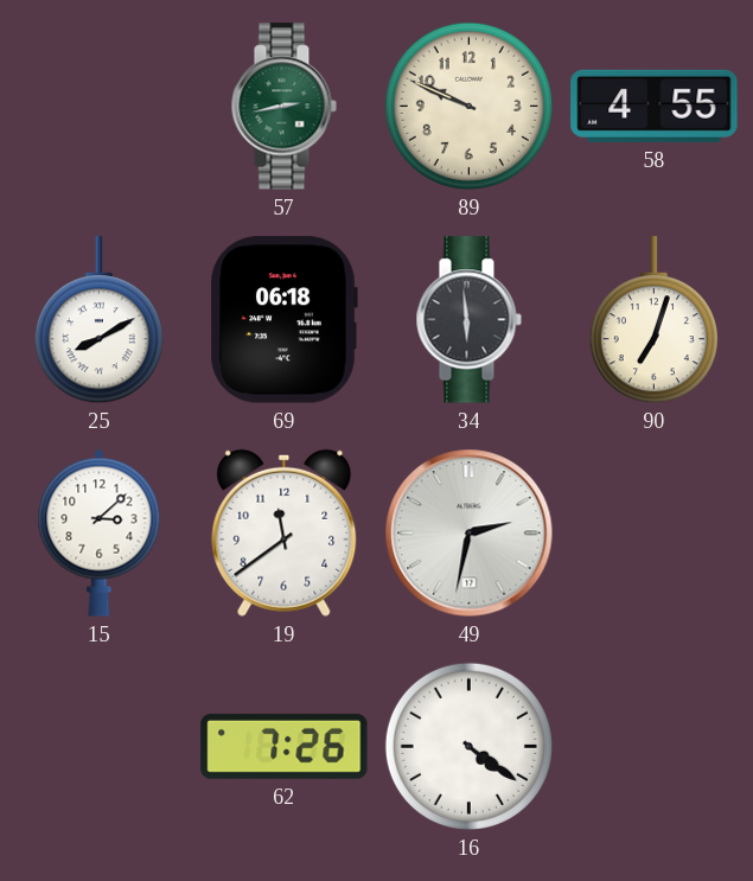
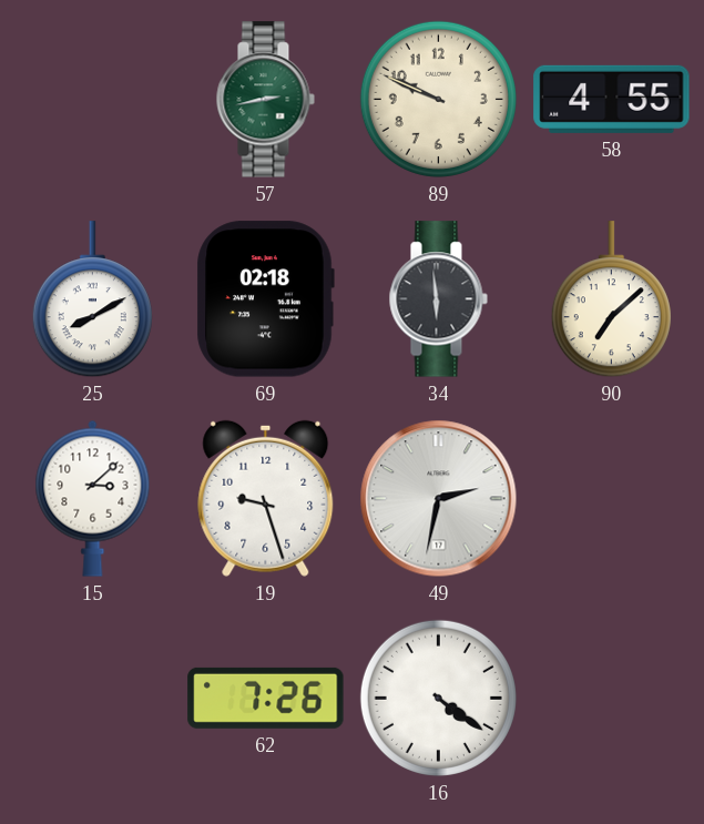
69: 06:18 -> 02:18
90: 7:03 -> 7:08
19: 11:39 -> 9:27
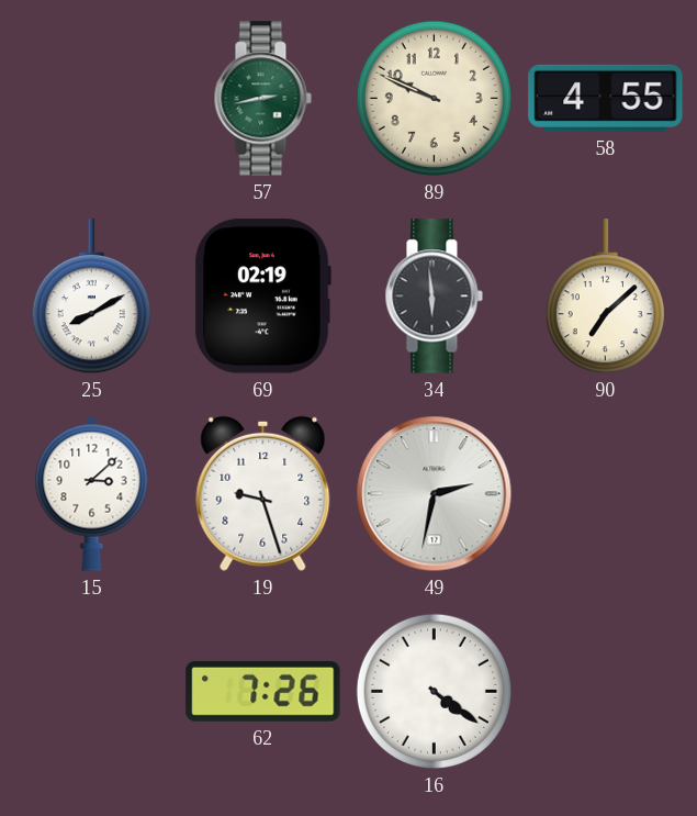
69: 02:18 -> 02:19
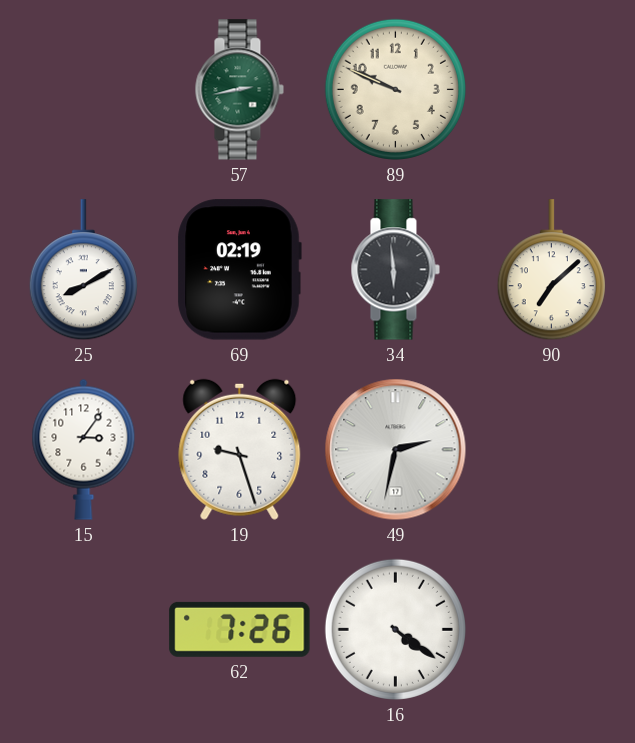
58: 4:55 -> none
15: 3:08 -> 3:06
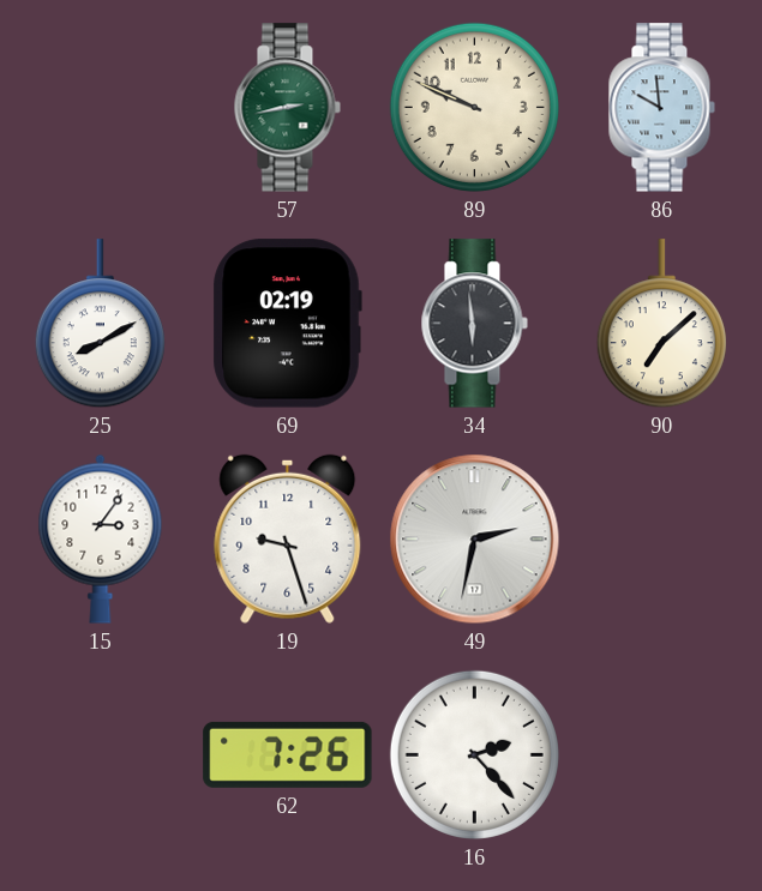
86: none -> 9:59
16: 4:21 -> 2:23
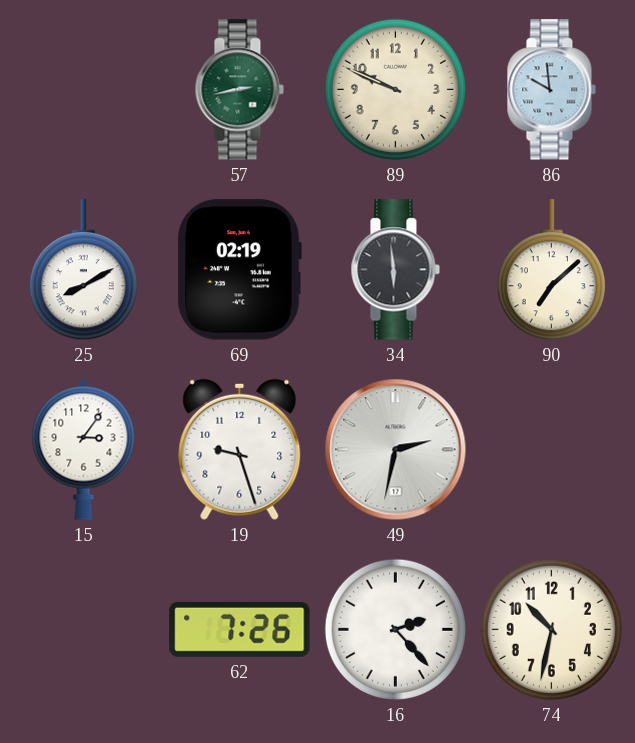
74: none -> 10:32
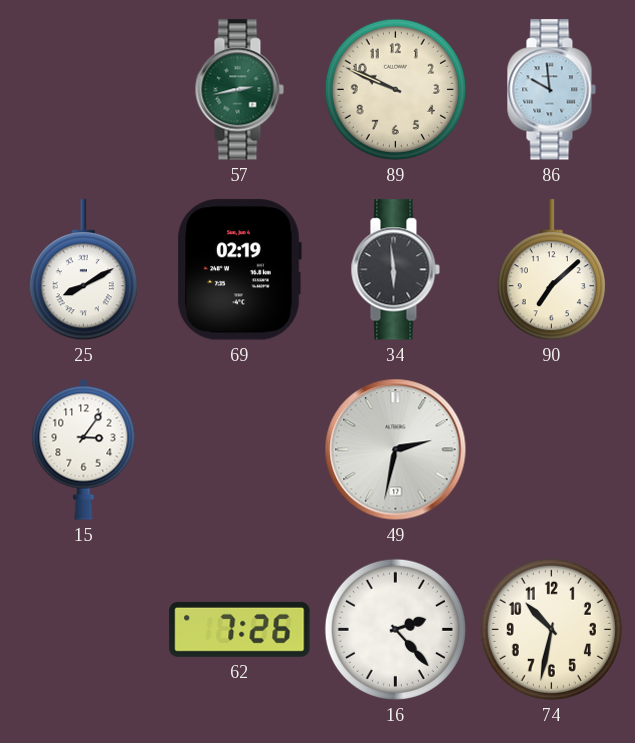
19: 9:27 -> none
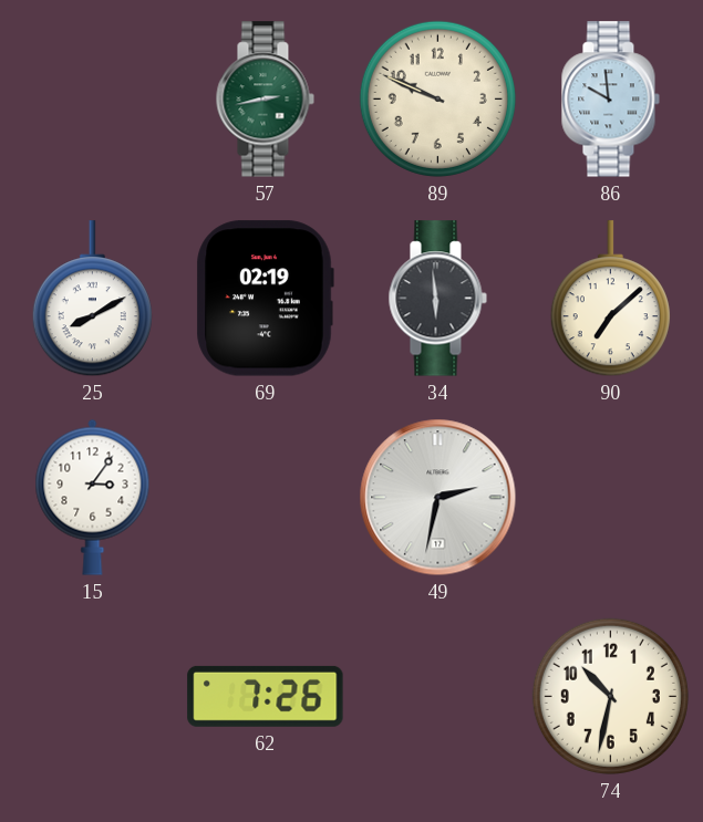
16: 2:23 -> none
